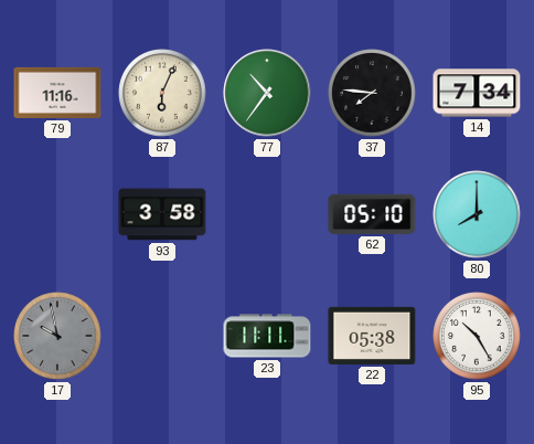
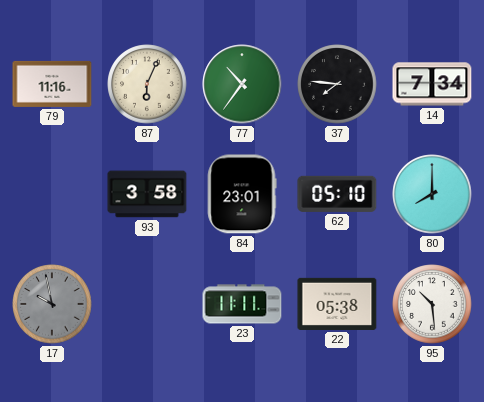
84: none -> 23:01
95: 10:25 -> 10:29
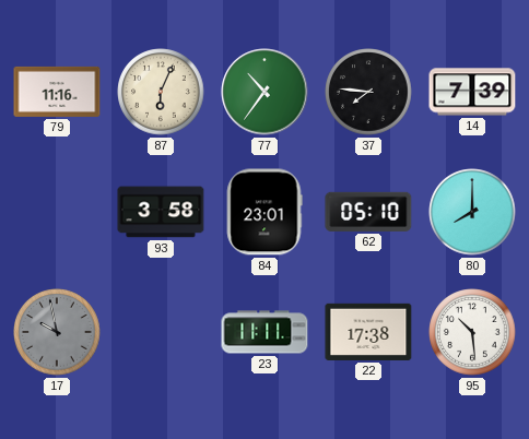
14: 7:34 -> 7:39
22: 05:38 -> 17:38
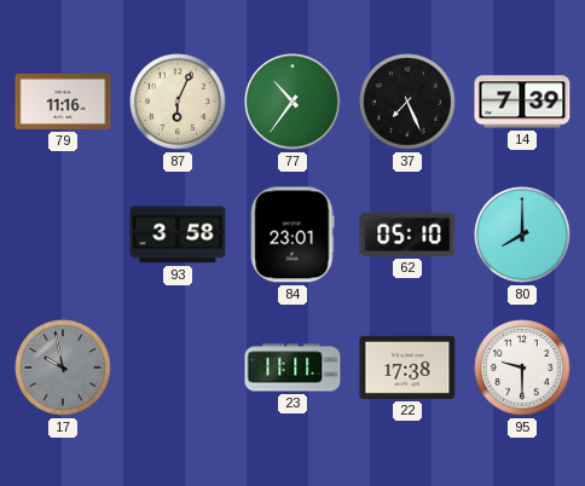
37: 7:46 -> 7:26
95: 10:29 -> 9:30
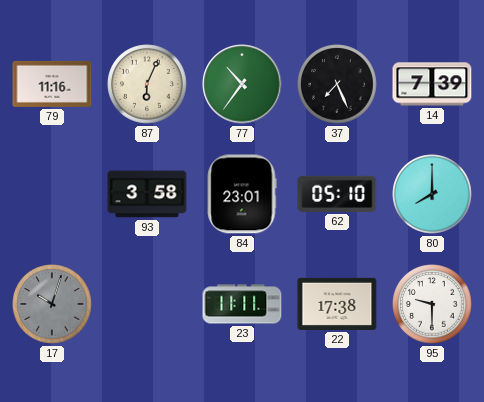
17: 9:58 -> 10:03
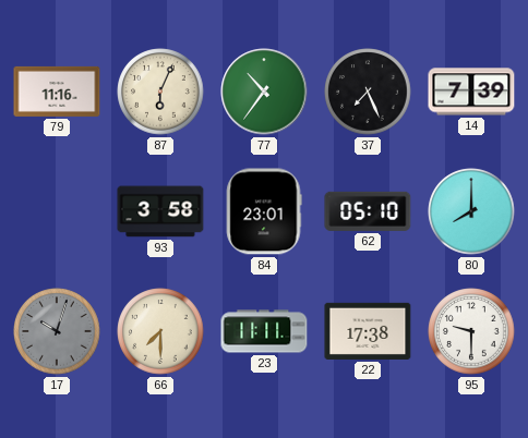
66: none -> 7:30
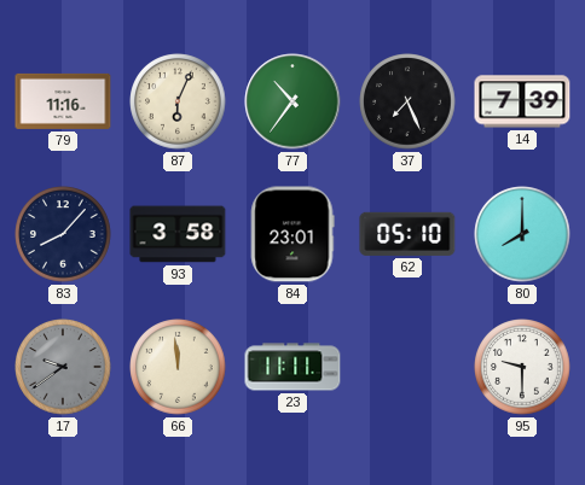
83: none -> 8:07
17: 10:03 -> 9:39
66: 7:30 -> 11:59
22: 17:38 -> none
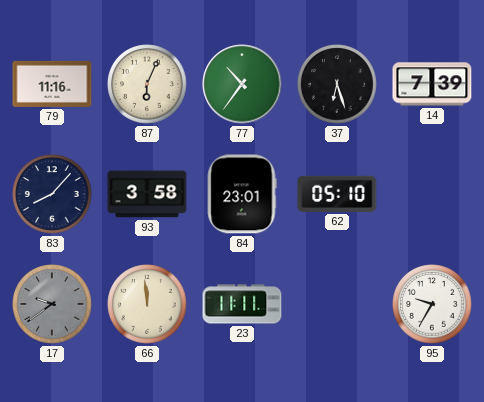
37: 7:26 -> 6:27
80: 8:00 -> none
95: 9:30 -> 9:35
